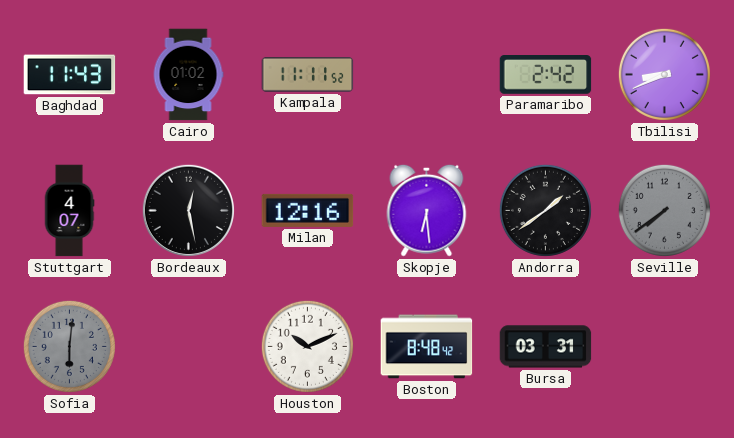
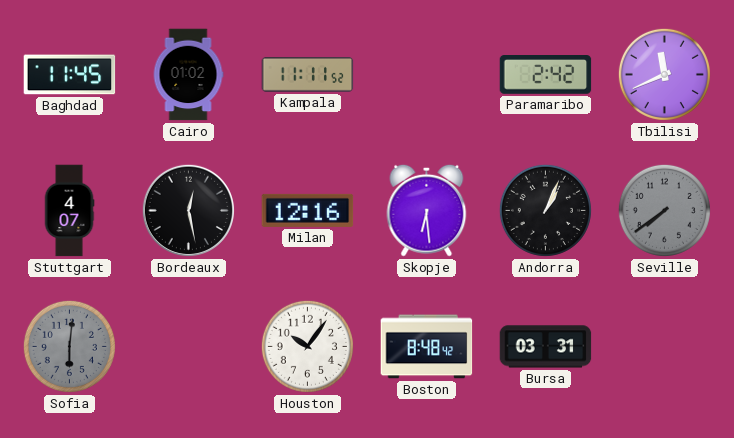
Baghdad: 11:43 -> 11:45
Tbilisi: 8:41 -> 11:41
Andorra: 1:39 -> 1:04
Houston: 10:11 -> 10:06
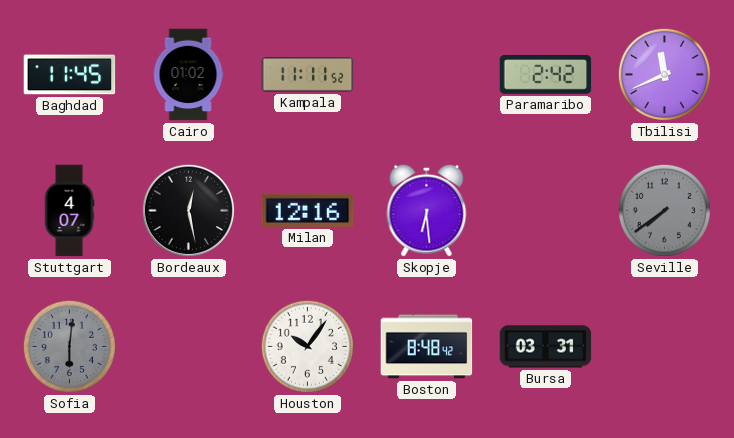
Andorra: 1:04 -> none
